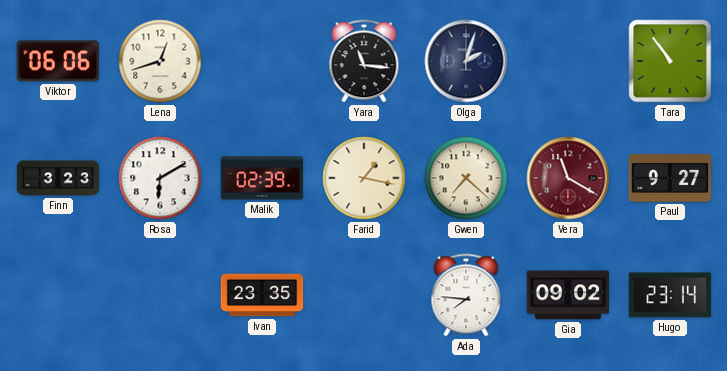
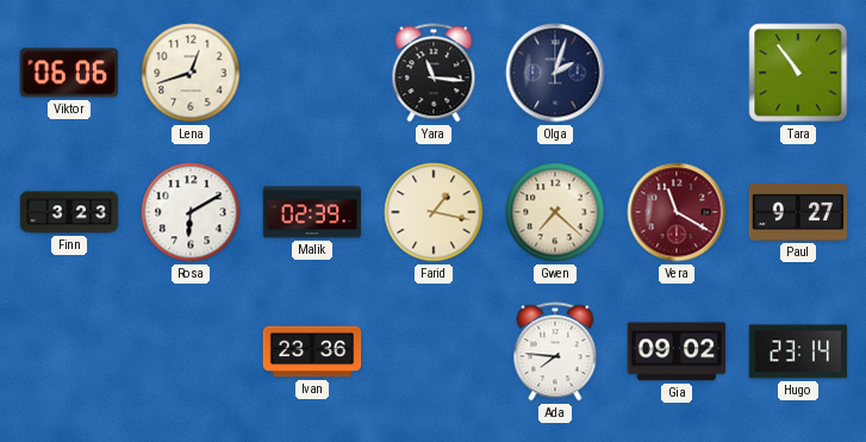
Ivan: 23:35 -> 23:36
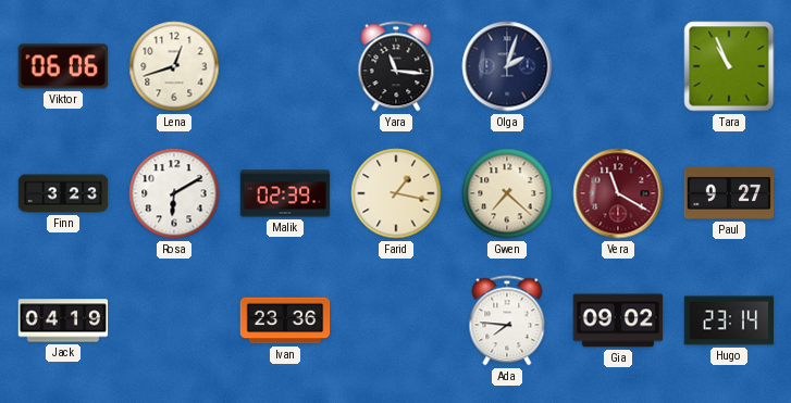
Tara: 10:54 -> 10:56
Jack: none -> 04:19
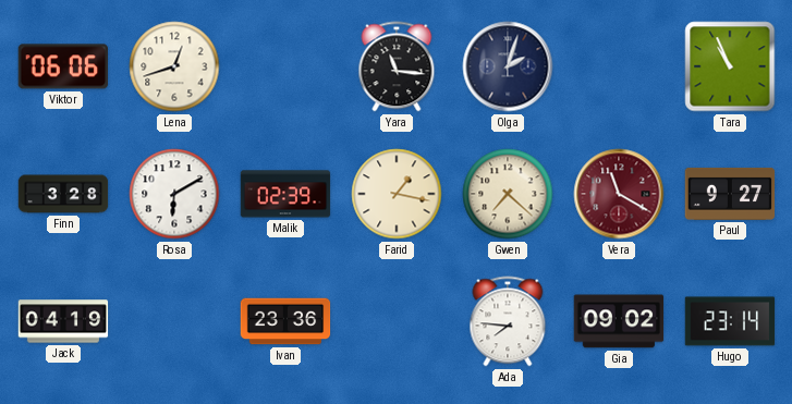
Finn: 3:23 -> 3:28
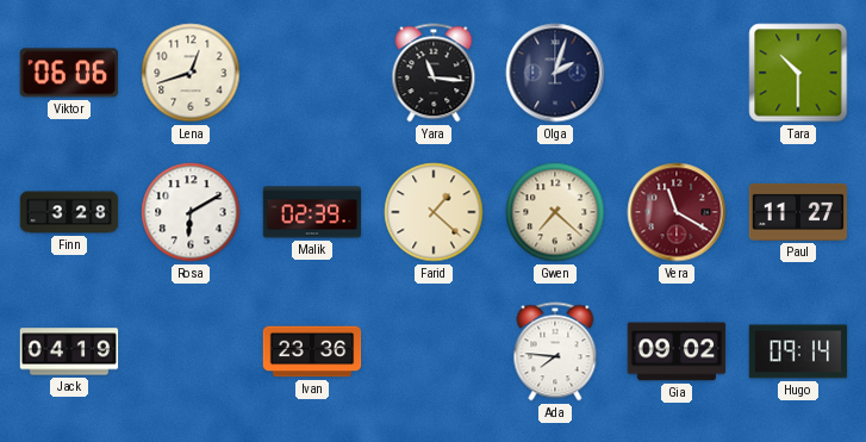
Tara: 10:56 -> 10:30
Farid: 1:17 -> 1:22
Paul: 9:27 -> 11:27
Hugo: 23:14 -> 09:14
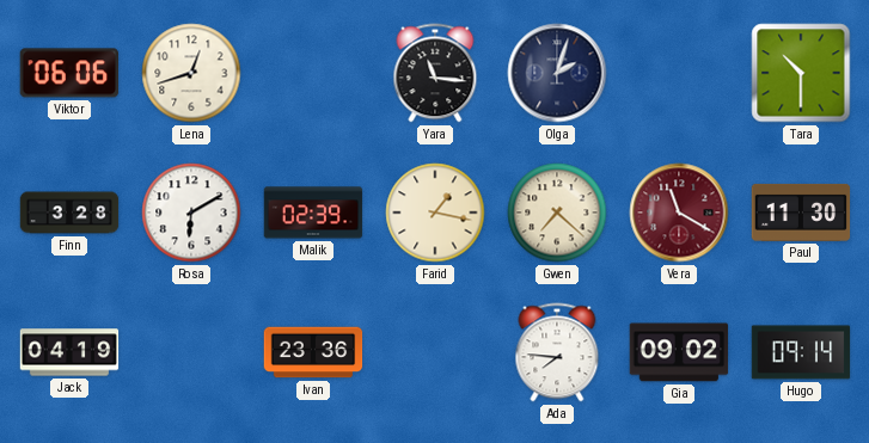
Farid: 1:22 -> 1:17
Paul: 11:27 -> 11:30
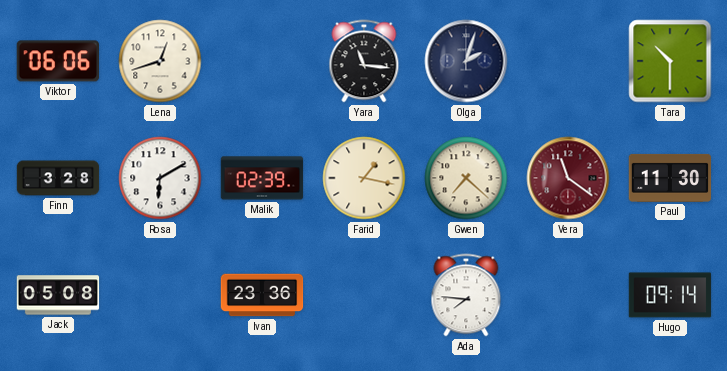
Vera: 11:20 -> 11:21
Jack: 04:19 -> 05:08
Gia: 09:02 -> none
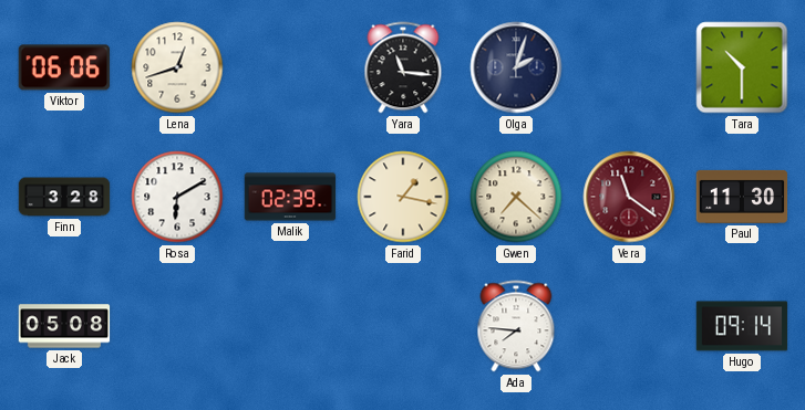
Ivan: 23:36 -> none
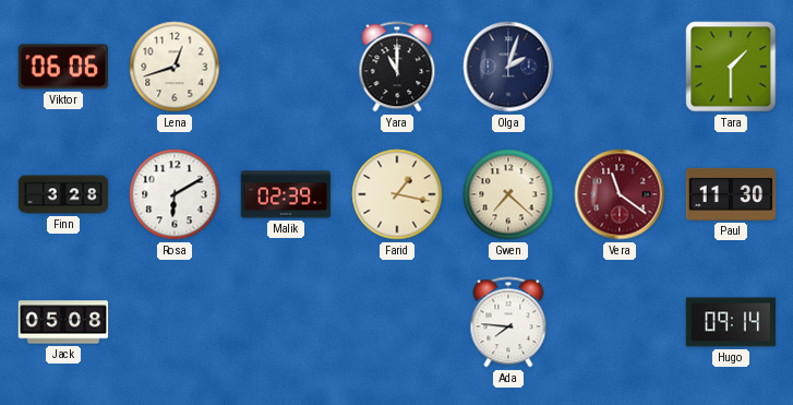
Yara: 11:16 -> 11:00
Tara: 10:30 -> 1:30
